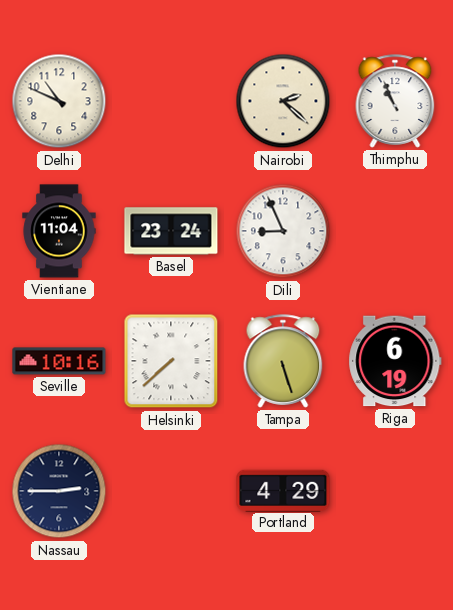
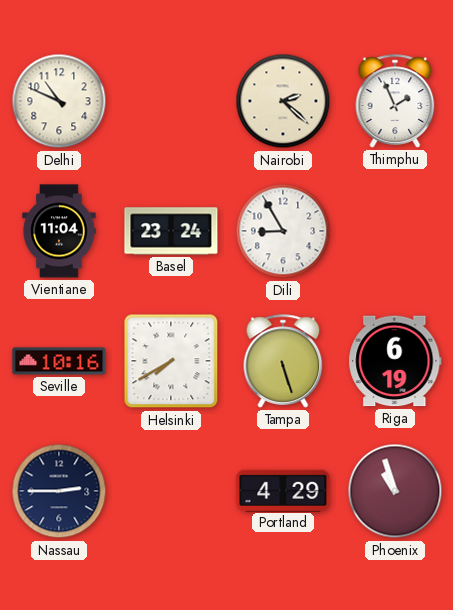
Thimphu: 10:56 -> 1:56
Dili: 8:56 -> 8:55
Helsinki: 7:38 -> 7:40
Phoenix: none -> 10:57
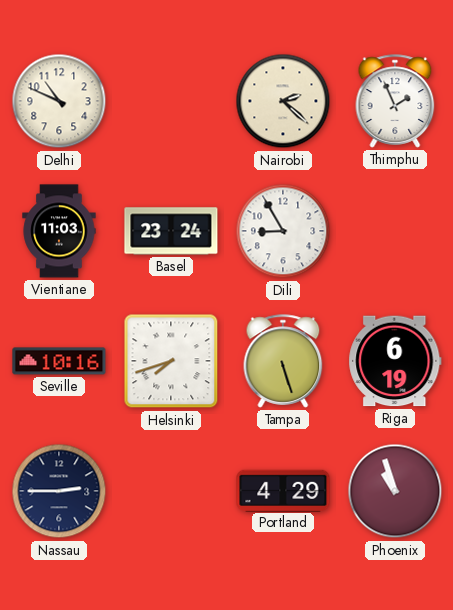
Vientiane: 11:04 -> 11:03
Helsinki: 7:40 -> 7:42
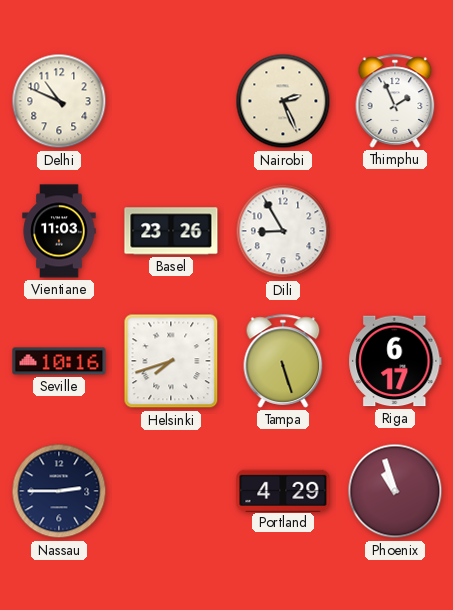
Nairobi: 2:22 -> 2:26
Basel: 23:24 -> 23:26
Riga: 6:19 -> 6:17
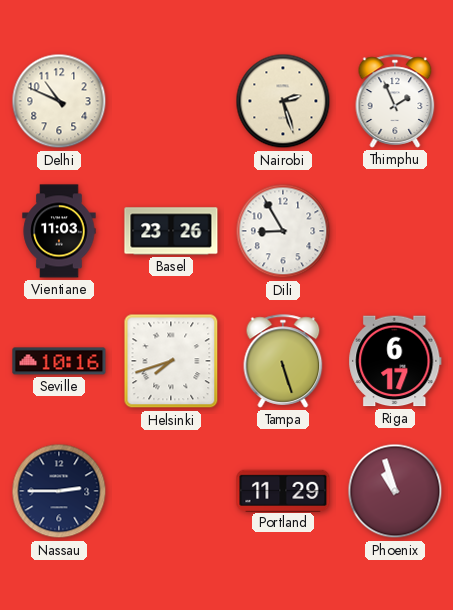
Nairobi: 2:26 -> 2:27
Portland: 4:29 -> 11:29
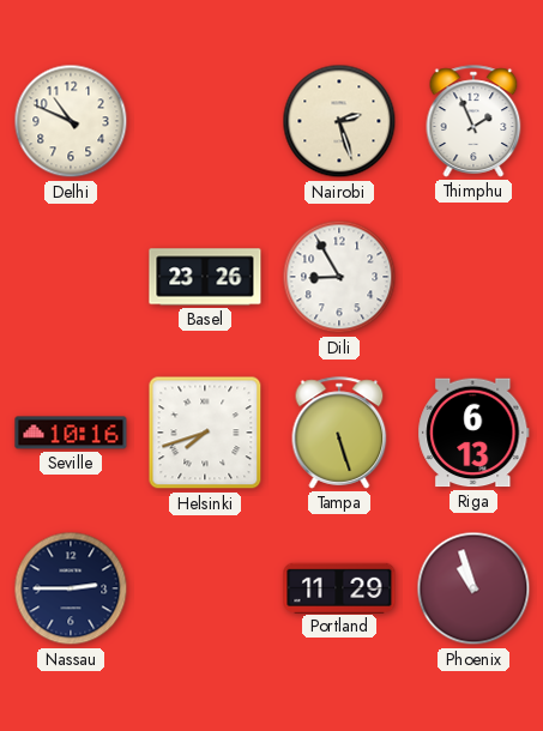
Vientiane: 11:03 -> none
Riga: 6:17 -> 6:13
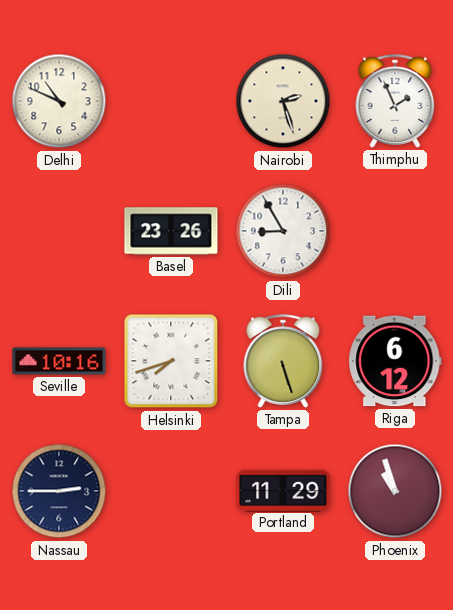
Riga: 6:13 -> 6:12
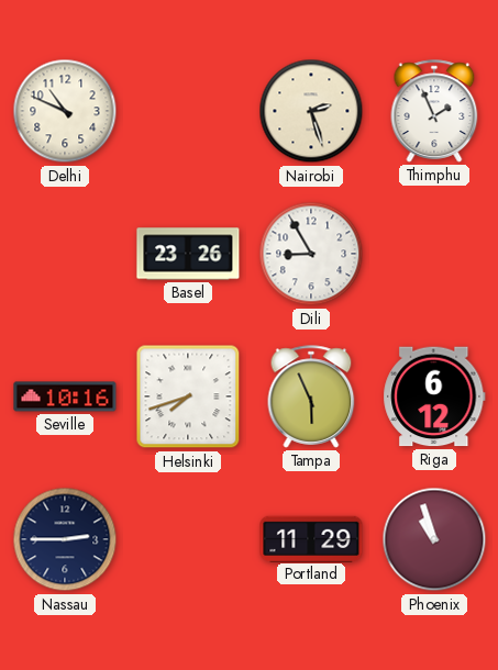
Tampa: 5:27 -> 5:56
